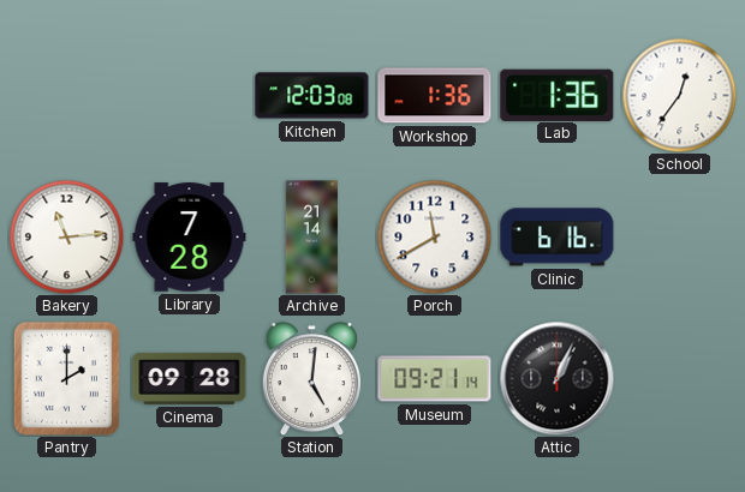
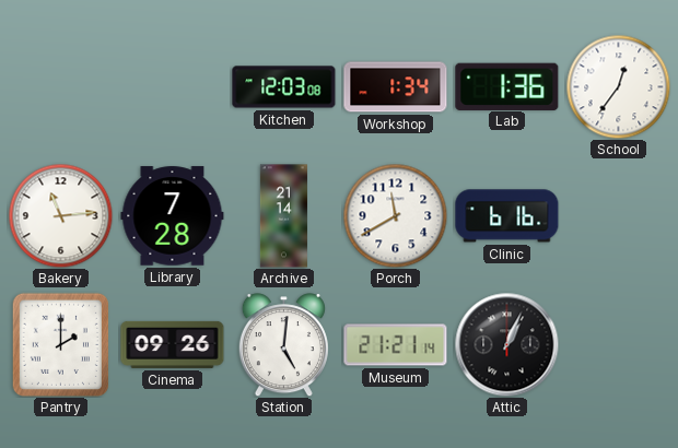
Workshop: 1:36 -> 1:34
Cinema: 09:28 -> 09:26
Museum: 09:21 -> 21:21
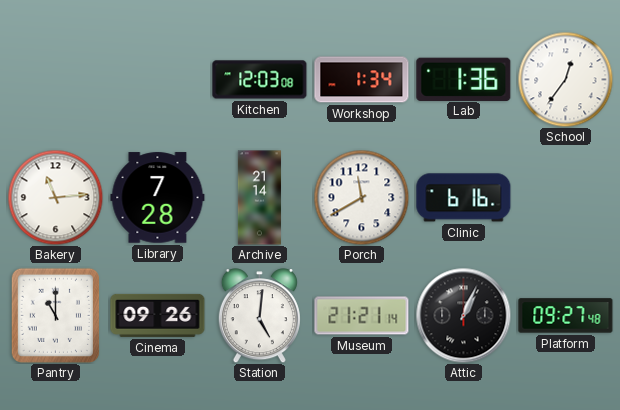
Pantry: 2:00 -> 11:00
Platform: none -> 09:27
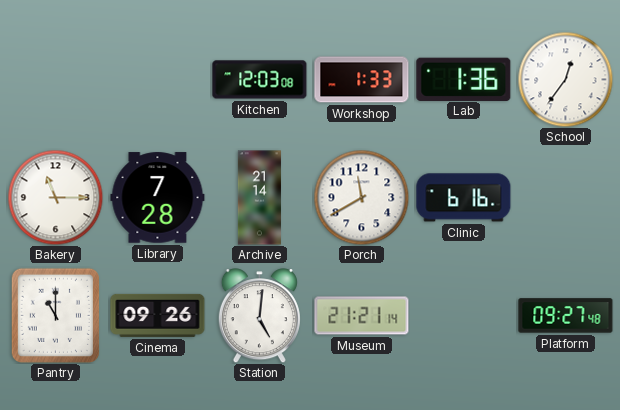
Workshop: 1:34 -> 1:33
Bakery: 11:14 -> 11:15
Attic: 1:04 -> none
